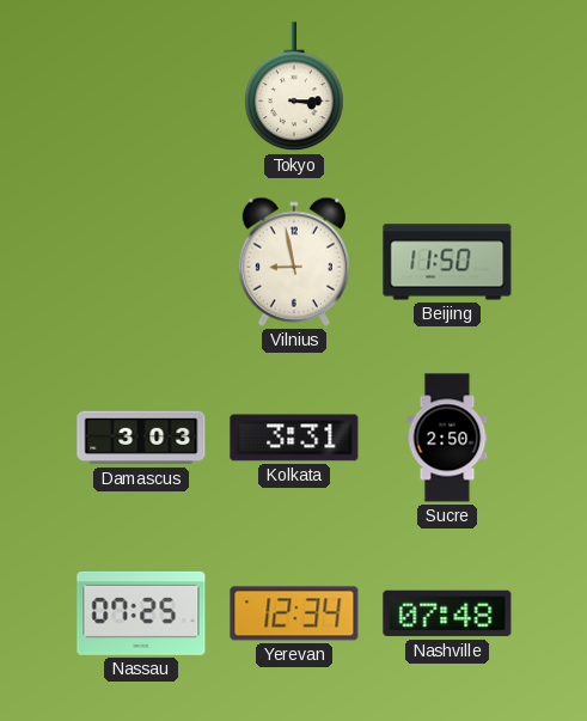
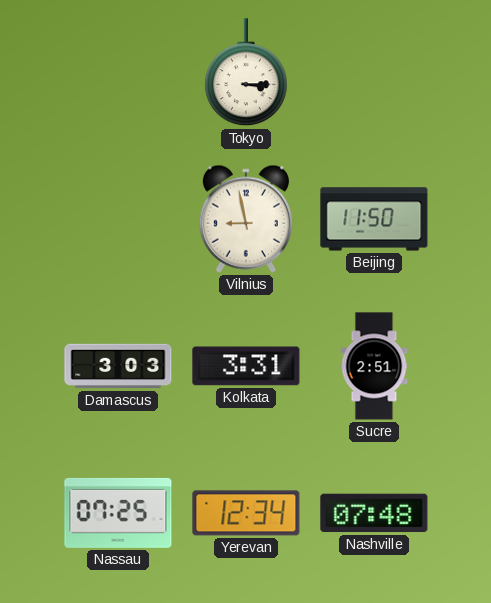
Sucre: 2:50 -> 2:51
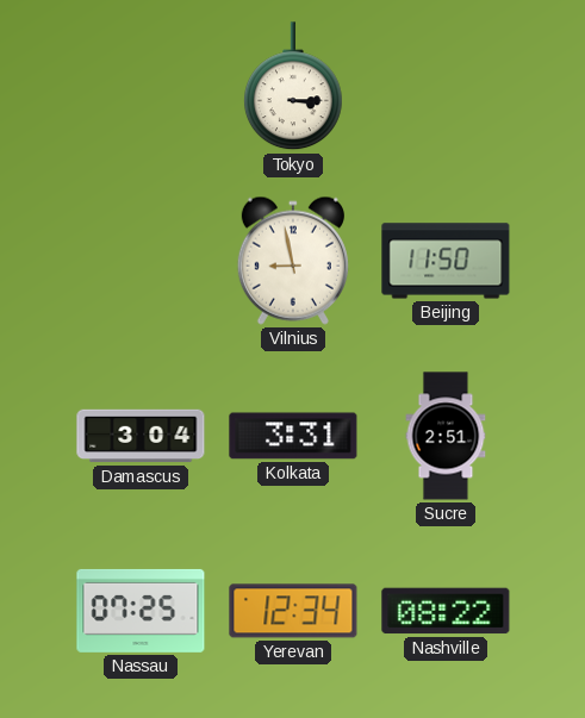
Damascus: 3:03 -> 3:04
Nashville: 07:48 -> 08:22
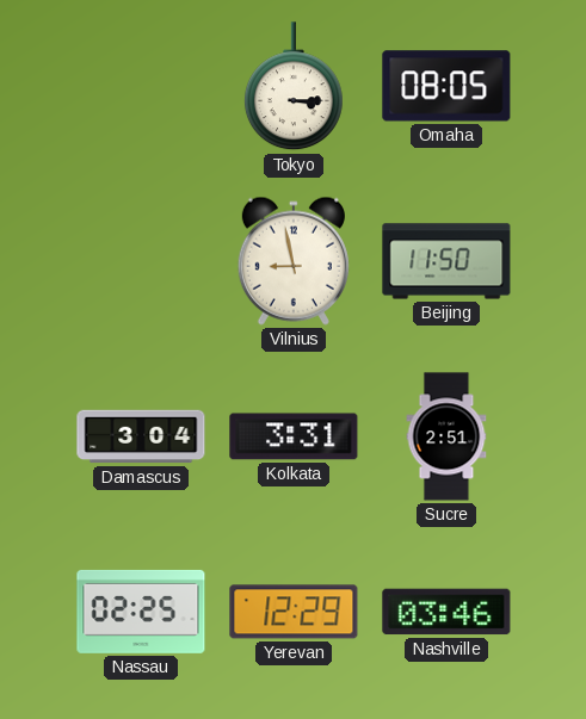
Omaha: none -> 08:05
Nassau: 07:25 -> 02:25
Yerevan: 12:34 -> 12:29
Nashville: 08:22 -> 03:46
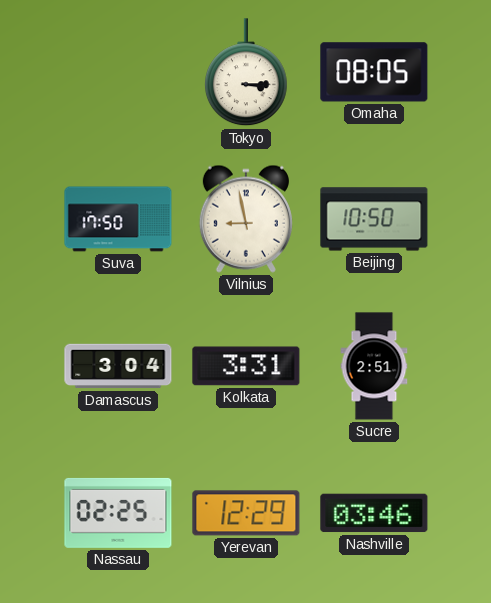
Suva: none -> 17:50
Beijing: 11:50 -> 10:50
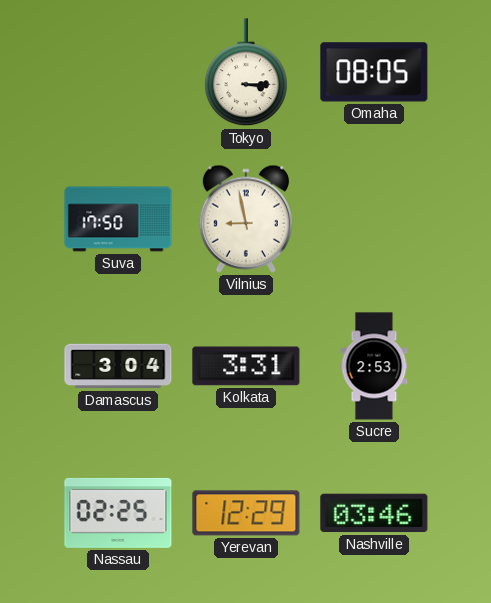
Beijing: 10:50 -> none
Sucre: 2:51 -> 2:53
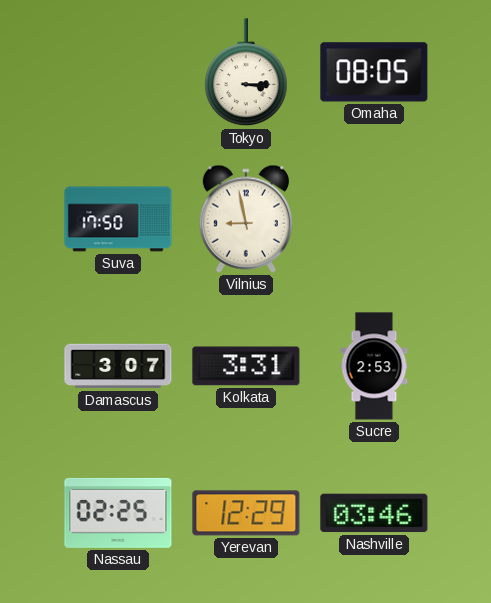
Damascus: 3:04 -> 3:07
